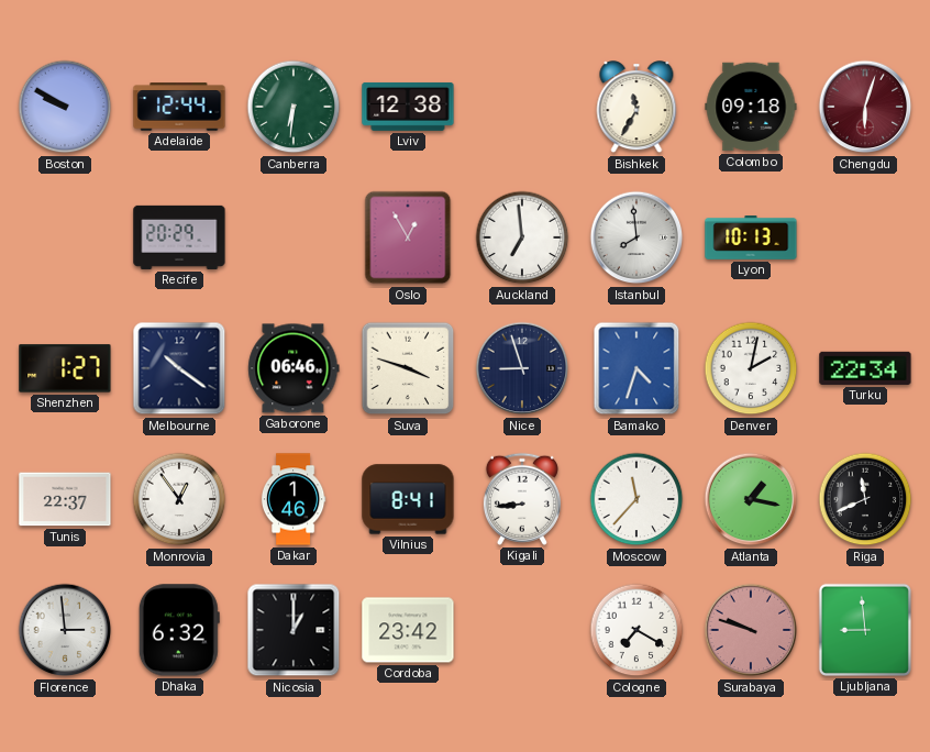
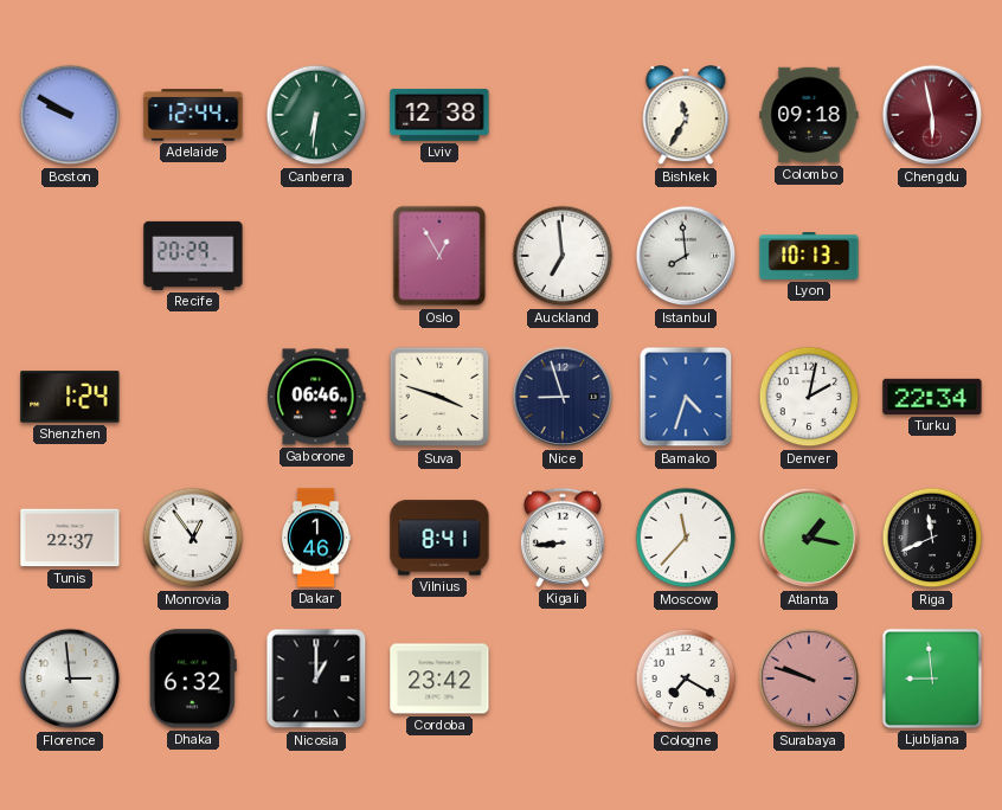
Chengdu: 6:03 -> 5:58
Shenzhen: 1:27 -> 1:24
Melbourne: 10:21 -> none
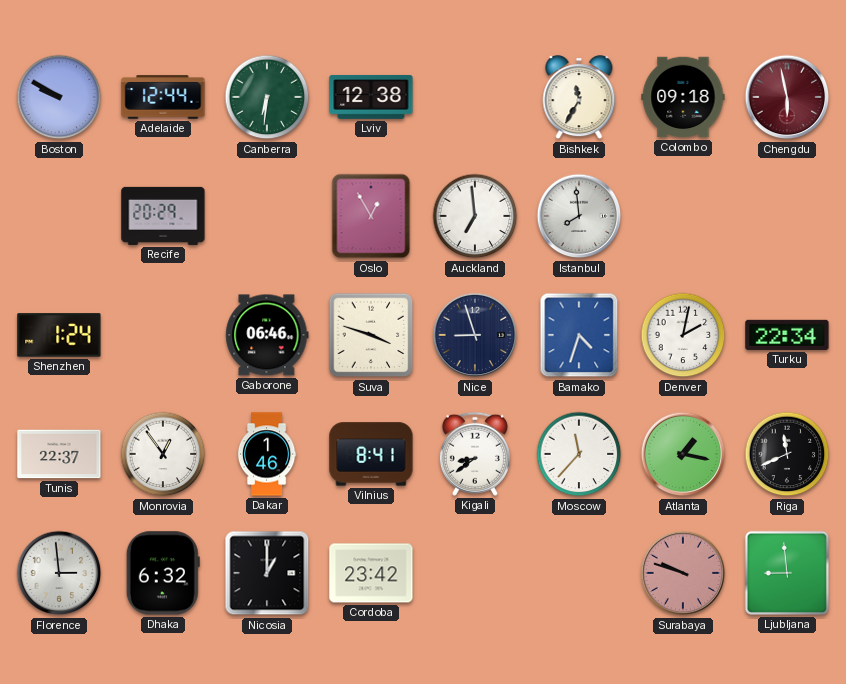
Lyon: 10:13 -> none
Kigali: 8:44 -> 8:39
Cologne: 7:20 -> none
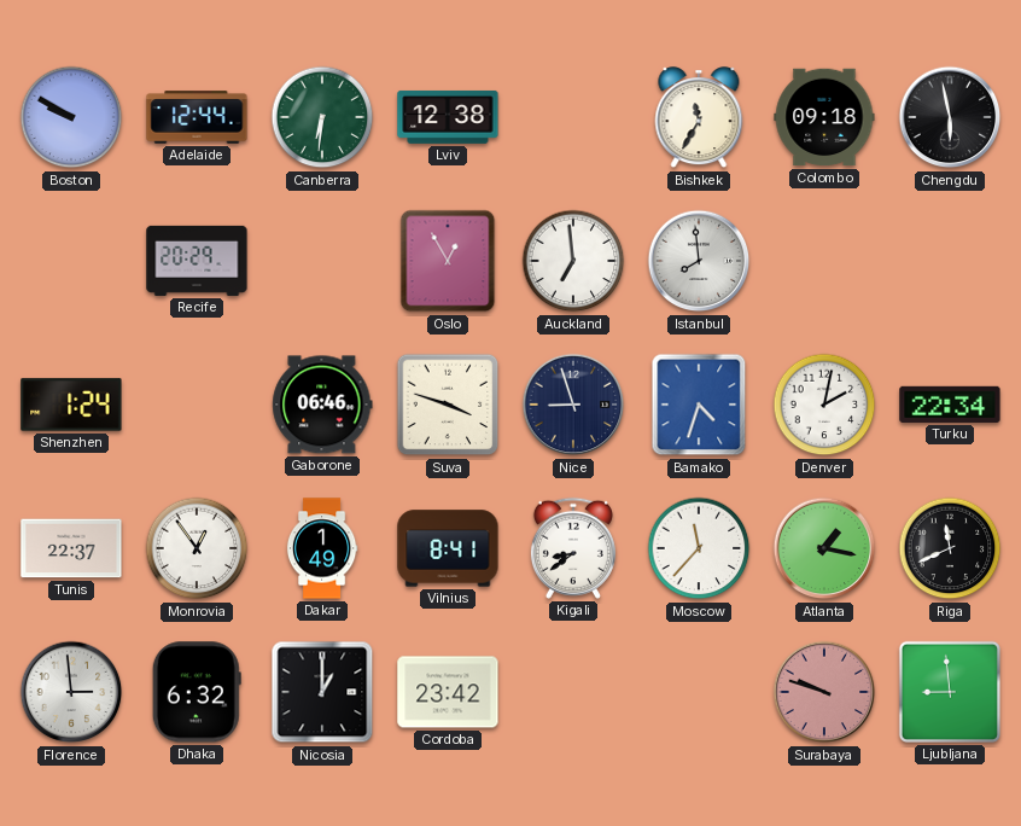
Chengdu dial: burgundy -> black
Dakar: 1:46 -> 1:49
